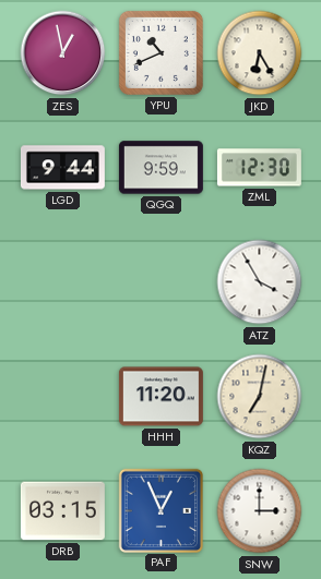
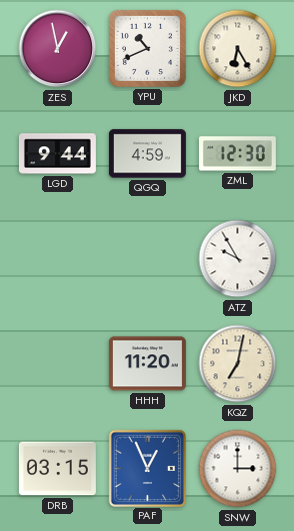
QGQ: 9:59 -> 4:59
ATZ: 3:55 -> 9:55
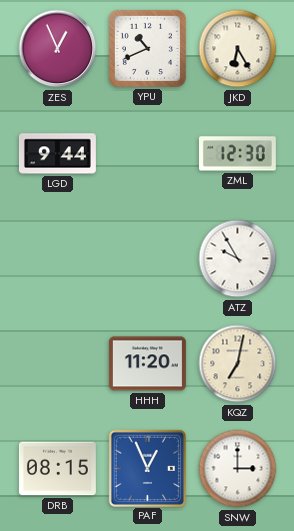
ZES: 12:58 -> 12:56
QGQ: 4:59 -> none
DRB: 03:15 -> 08:15
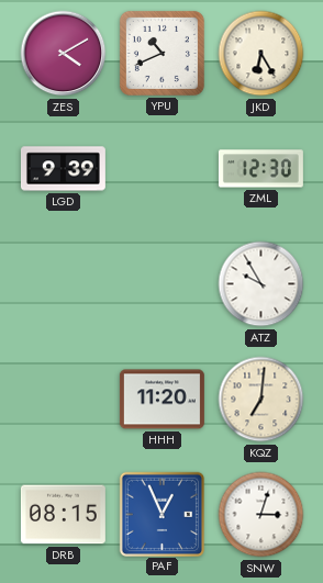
ZES: 12:56 -> 4:10
LGD: 9:44 -> 9:39
KQZ: 7:02 -> 7:01
SNW: 3:00 -> 3:03
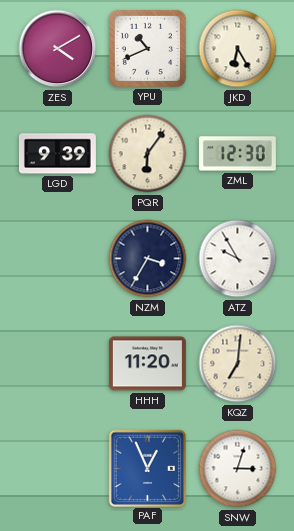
PQR: none -> 6:06
NZM: none -> 3:35
DRB: 08:15 -> none
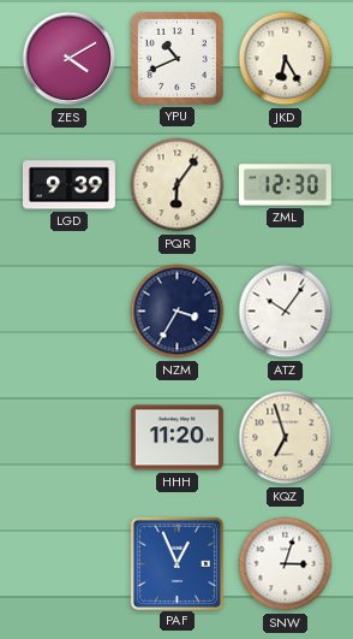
ATZ: 9:55 -> 10:06
KQZ: 7:01 -> 6:57
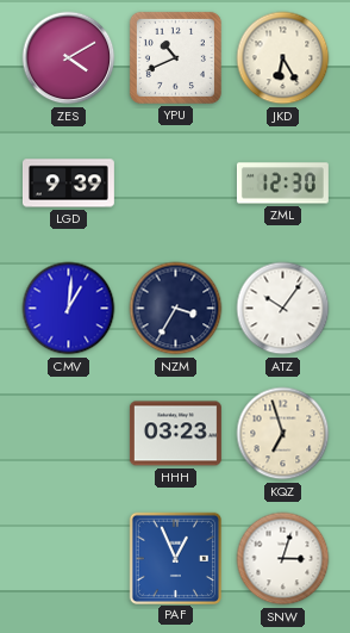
PQR: 6:06 -> none
CMV: none -> 1:01
HHH: 11:20 -> 03:23
